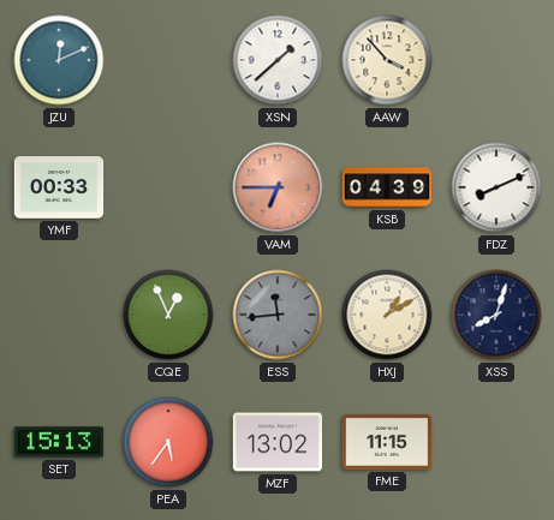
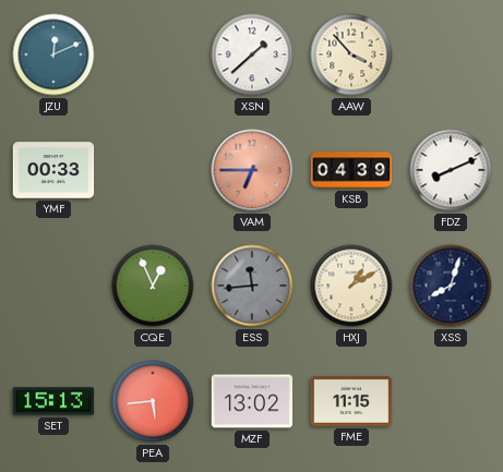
PEA: 5:36 -> 5:44
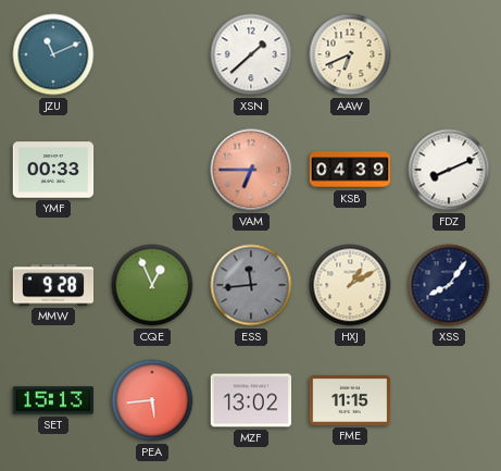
JZU: 12:11 -> 11:11
AAW: 3:53 -> 6:41
MMW: none -> 9:28
XSS: 8:03 -> 8:06
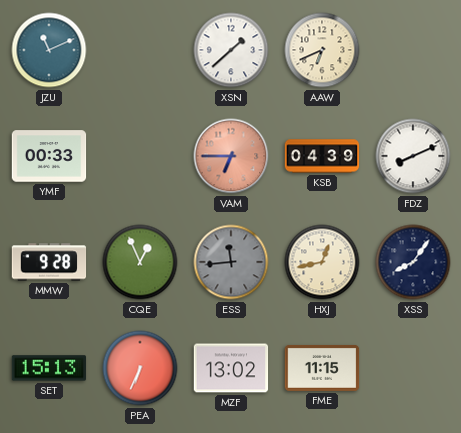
HXJ: 1:10 -> 12:43
PEA: 5:44 -> 6:34
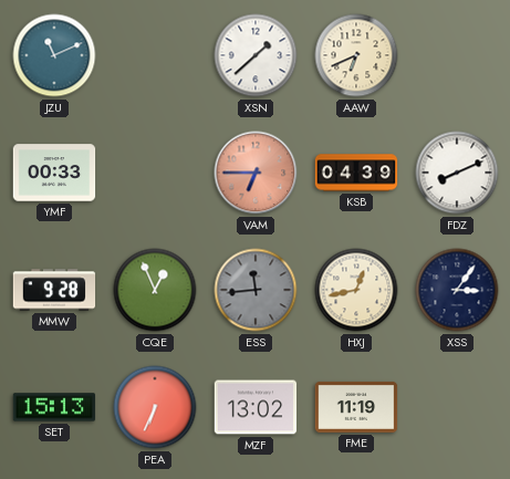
XSS: 8:06 -> 3:06
FME: 11:15 -> 11:19
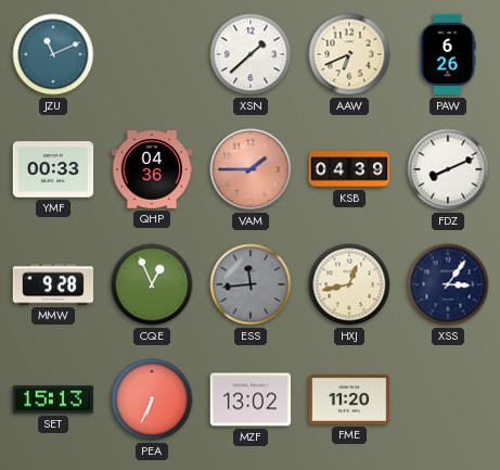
PAW: none -> 6:26
QHP: none -> 04:36
VAM: 6:45 -> 1:45
FME: 11:19 -> 11:20
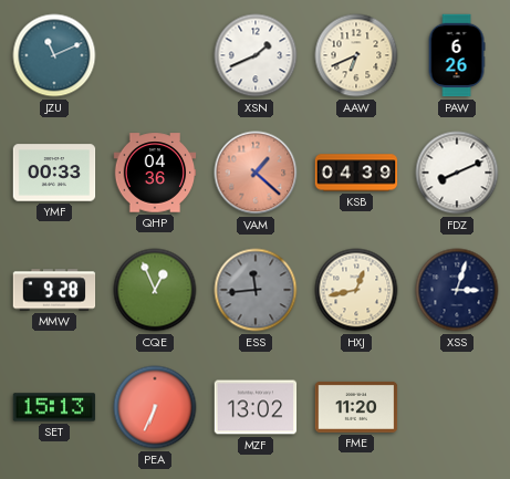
XSN: 1:38 -> 1:41
VAM: 1:45 -> 1:22
XSS: 3:06 -> 3:03
